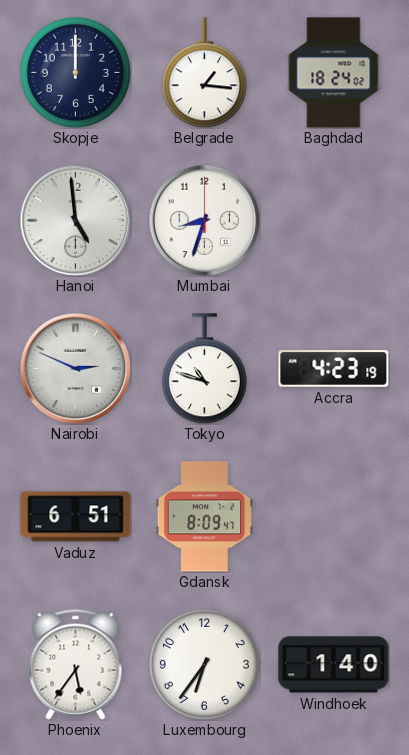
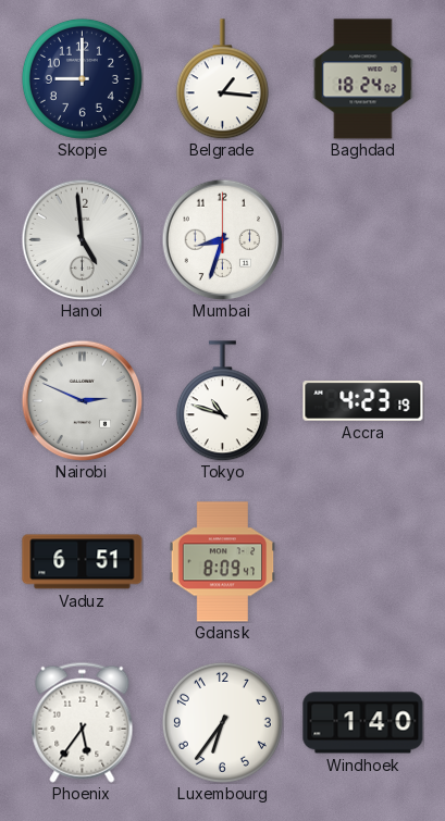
Skopje: 12:00 -> 9:00
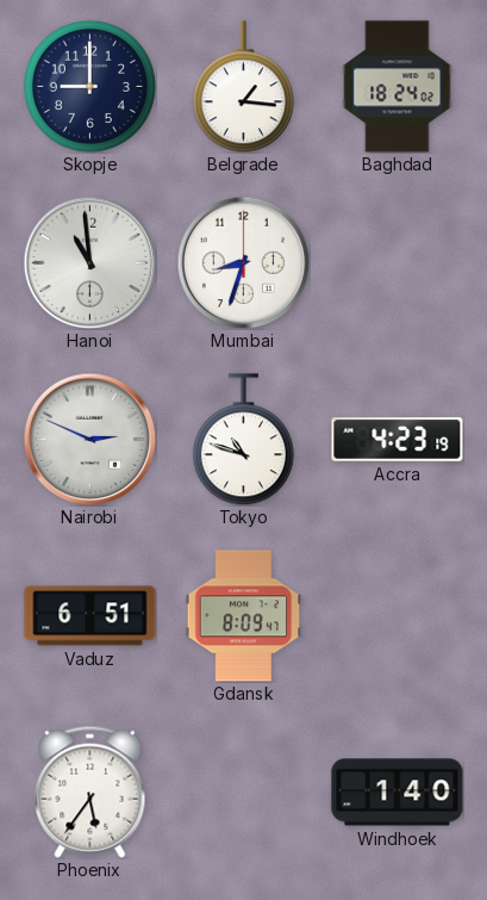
Hanoi: 4:59 -> 10:59
Luxembourg: 6:36 -> none
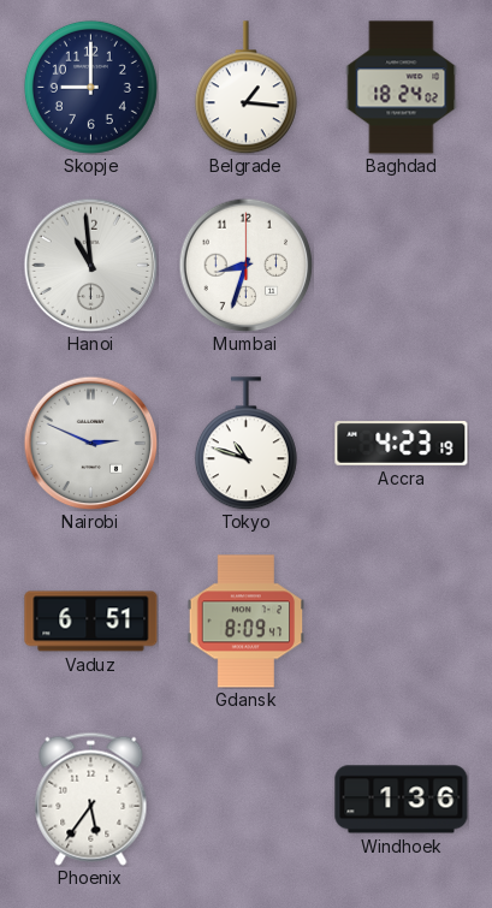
Windhoek: 1:40 -> 1:36
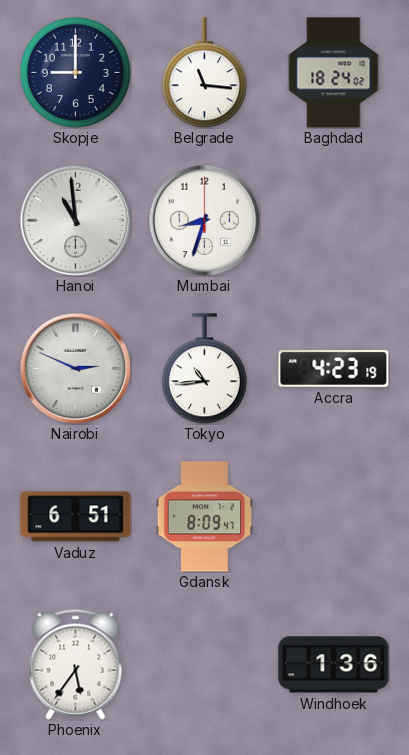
Belgrade: 1:16 -> 11:16
Tokyo: 10:48 -> 10:44
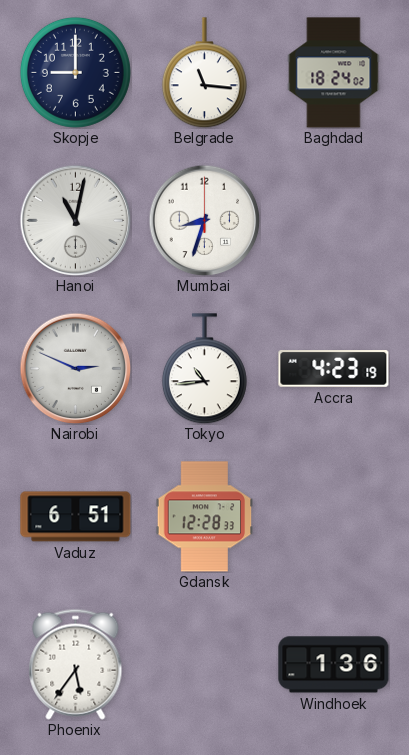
Hanoi: 10:59 -> 11:02
Gdansk: 8:09 -> 12:28
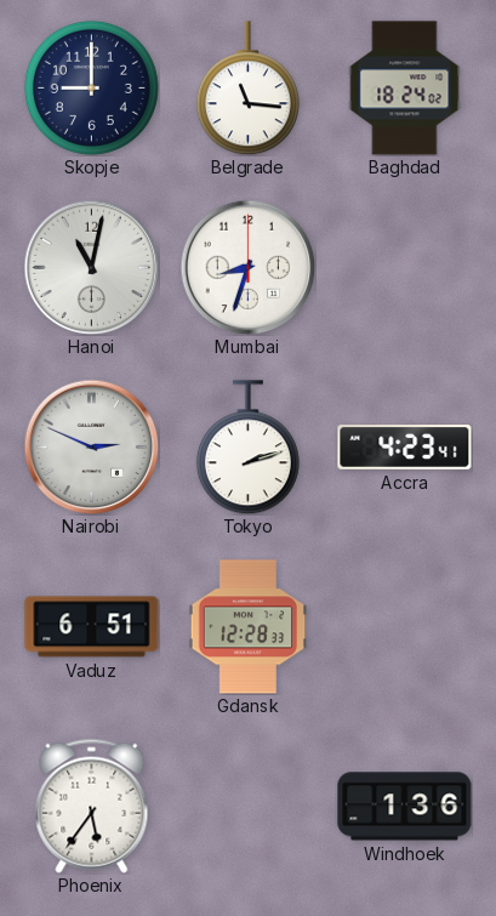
Tokyo: 10:44 -> 2:12
Accra: 4:23:19 -> 4:23:41
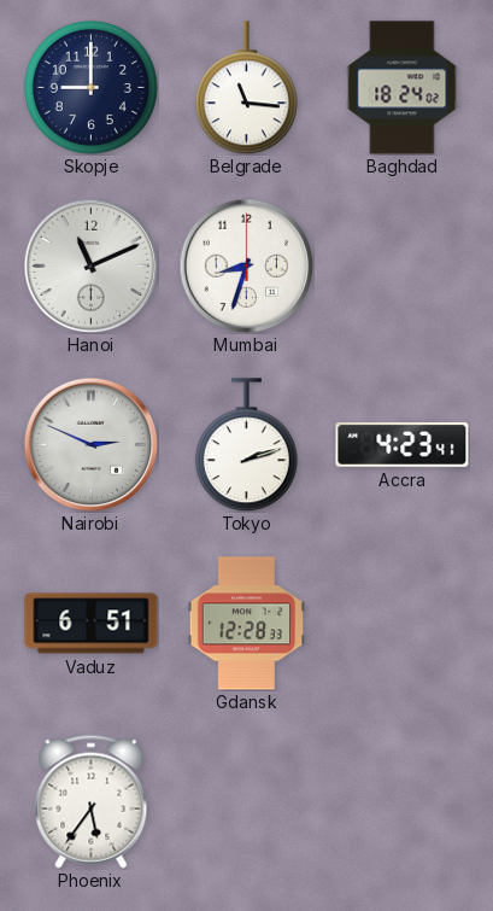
Hanoi: 11:02 -> 11:11
Windhoek: 1:36 -> none
